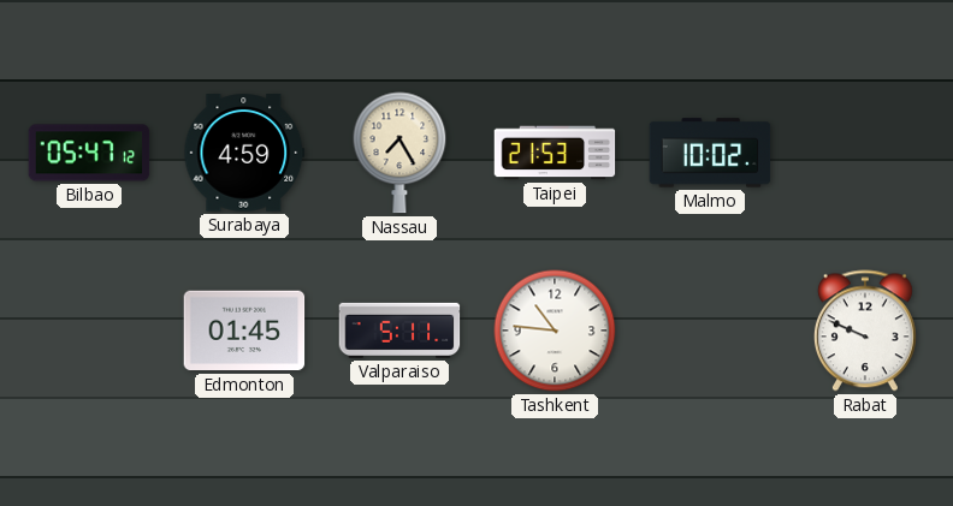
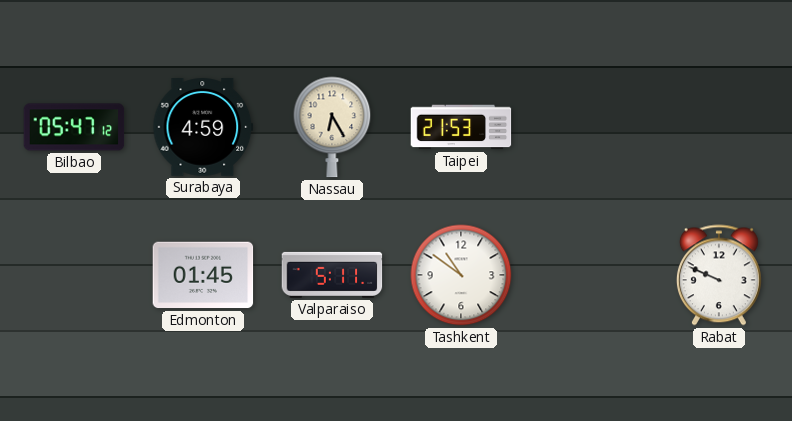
Nassau: 7:25 -> 6:25
Malmo: 10:02 -> none
Tashkent: 10:46 -> 10:51
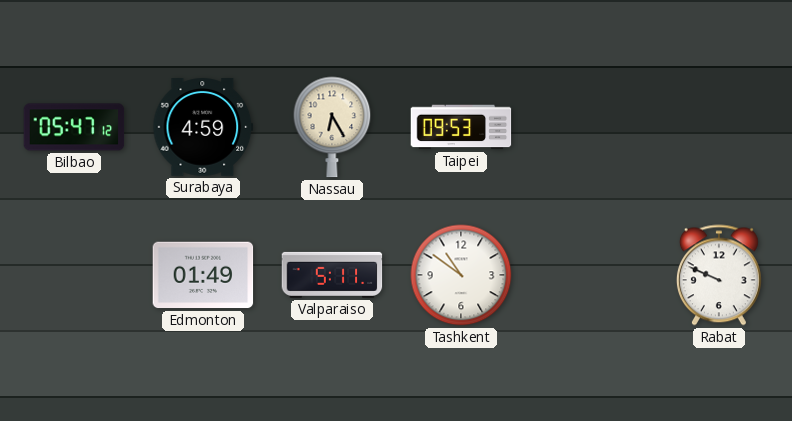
Taipei: 21:53 -> 09:53
Edmonton: 01:45 -> 01:49
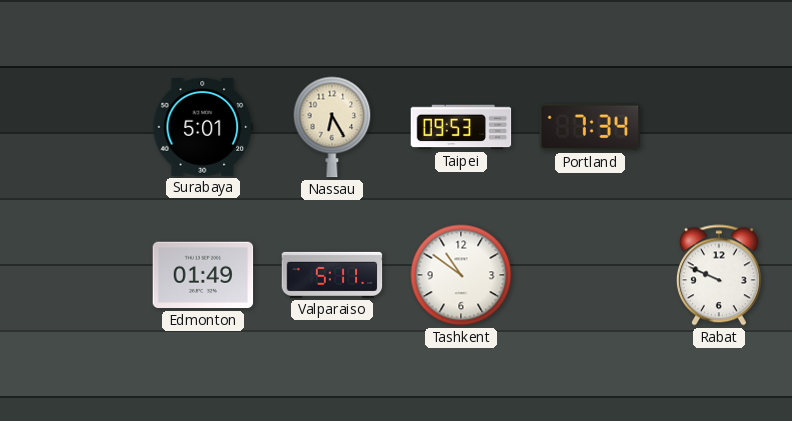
Bilbao: 05:47 -> none
Surabaya: 4:59 -> 5:01
Portland: none -> 7:34
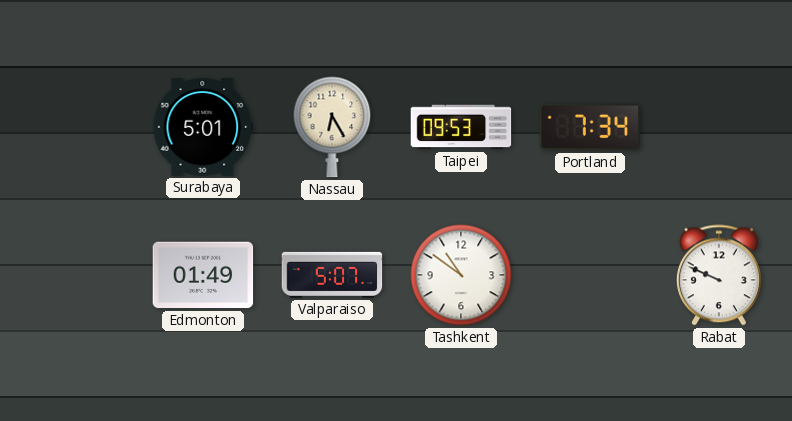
Valparaiso: 5:11 -> 5:07
